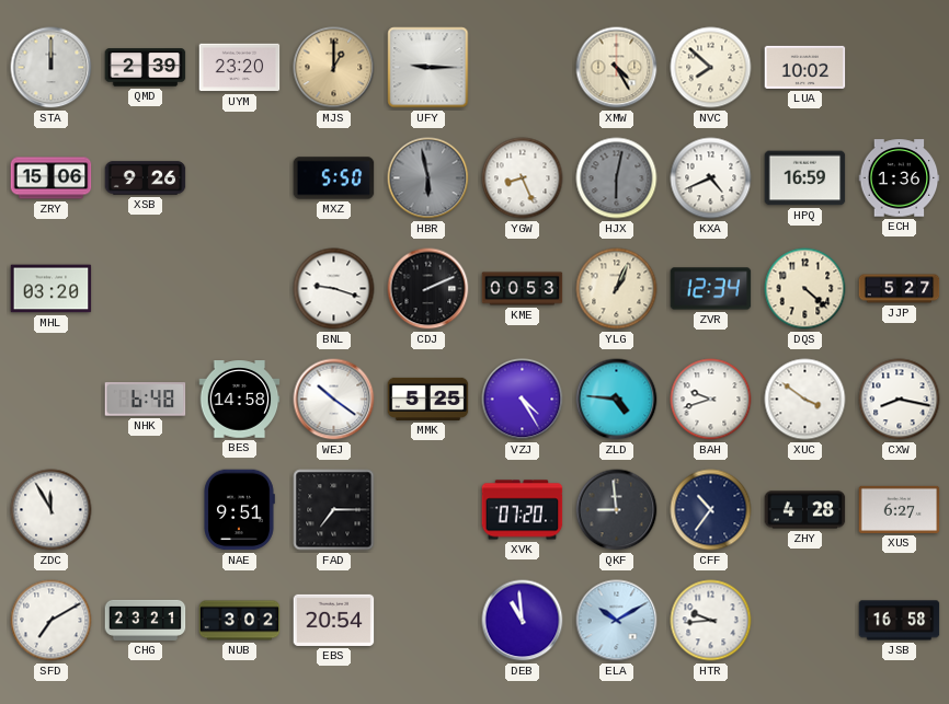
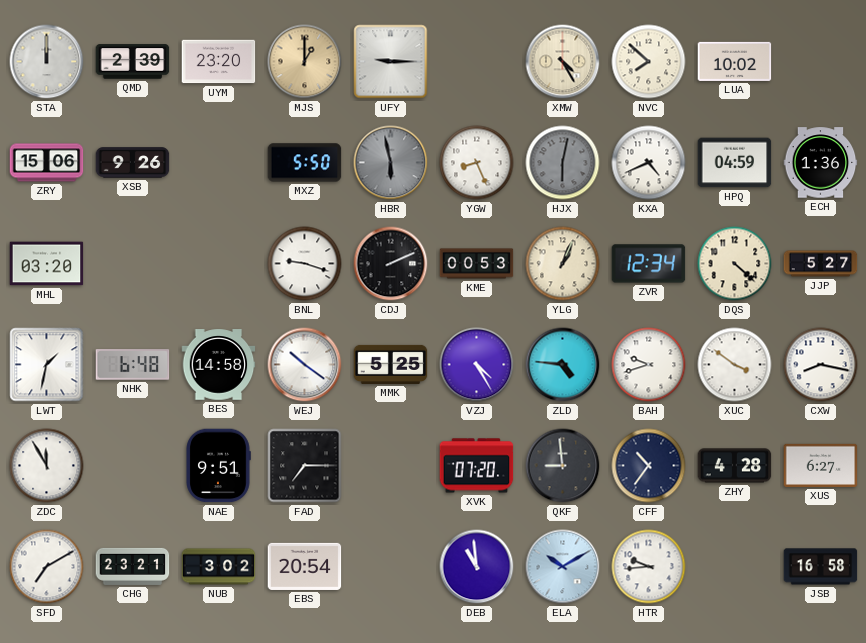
HPQ: 16:59 -> 04:59
LWT: none -> 1:32
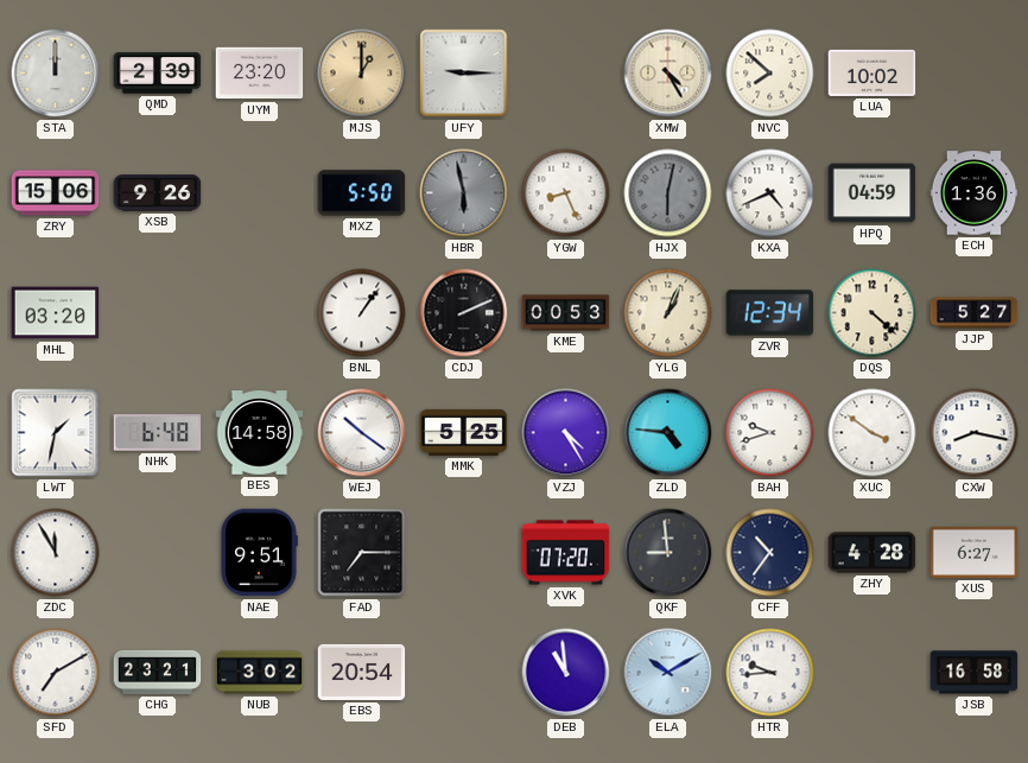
BNL: 9:18 -> 1:06
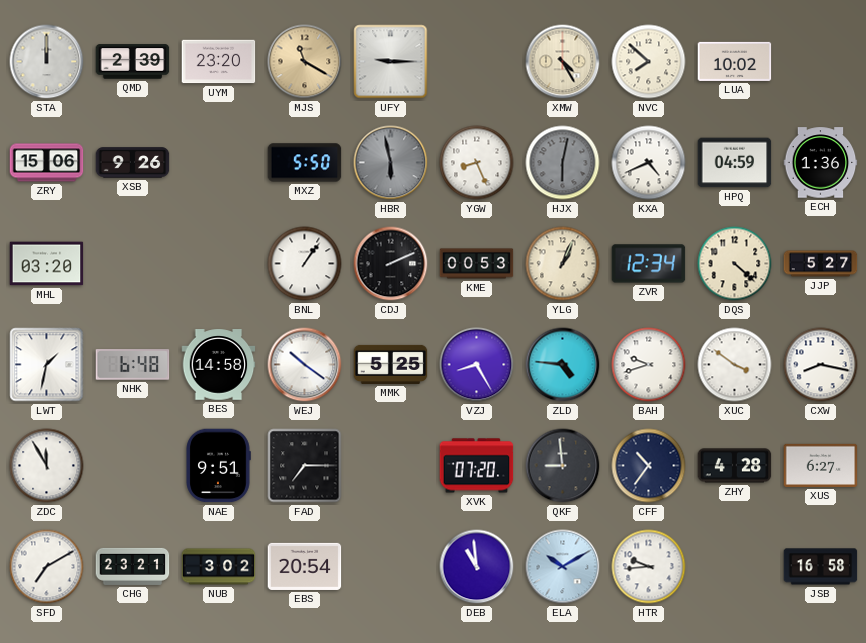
MJS: 1:00 -> 11:20
VZJ: 4:25 -> 8:25
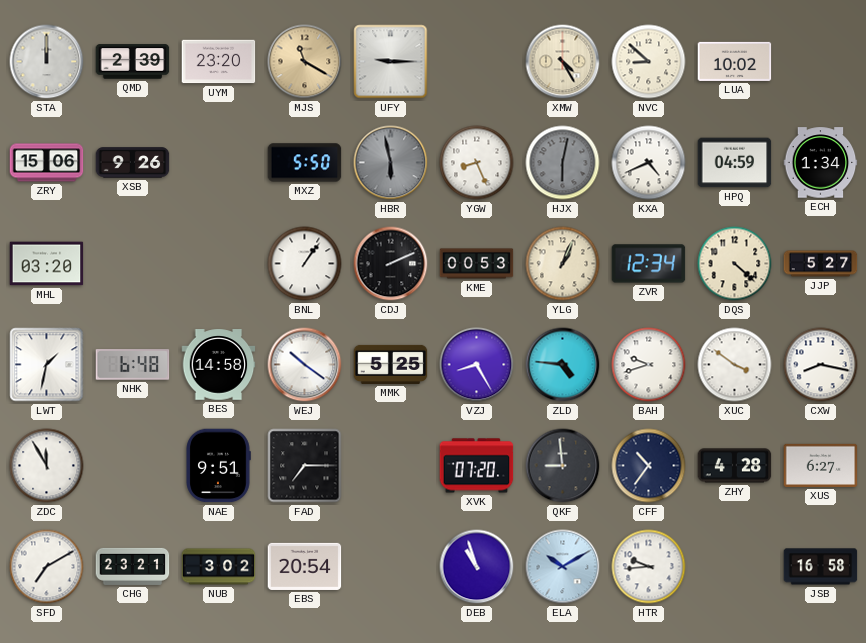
NVC: 7:52 -> 8:52
ECH: 1:36 -> 1:34
DEB: 10:59 -> 10:57
